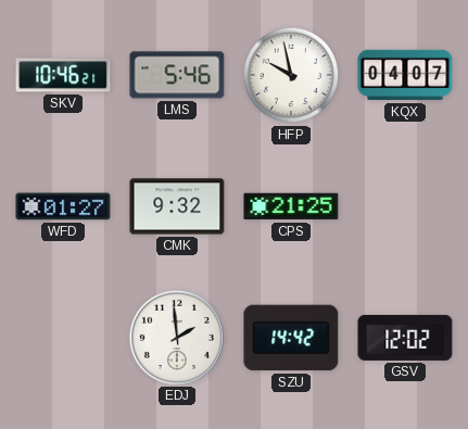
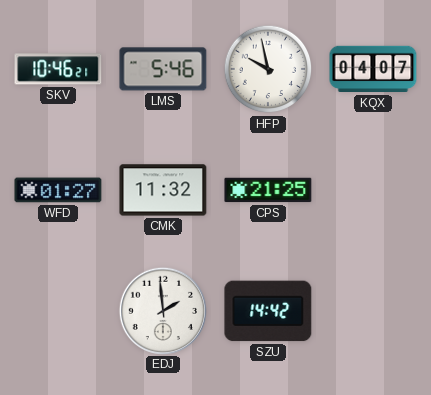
CMK: 9:32 -> 11:32
GSV: 12:02 -> none
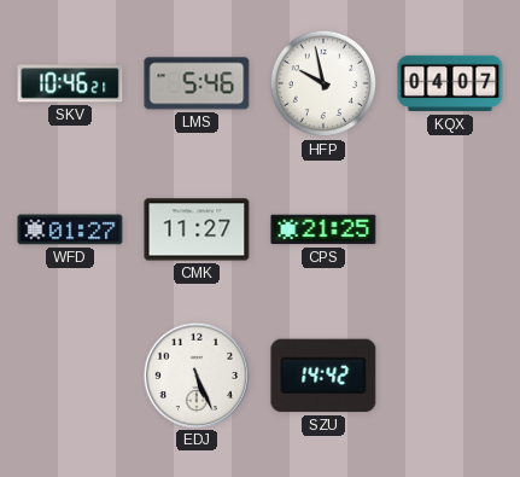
CMK: 11:32 -> 11:27
EDJ: 1:59 -> 5:26
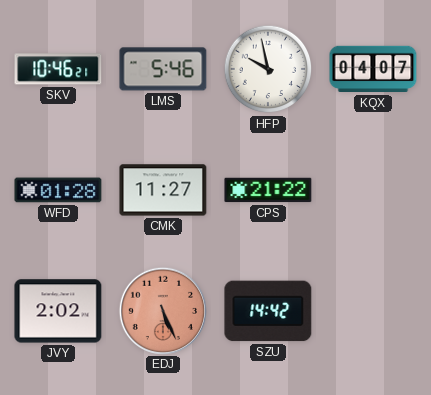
WFD: 01:27 -> 01:28
CPS: 21:25 -> 21:22
JVY: none -> 2:02
EDJ dial: white -> salmon
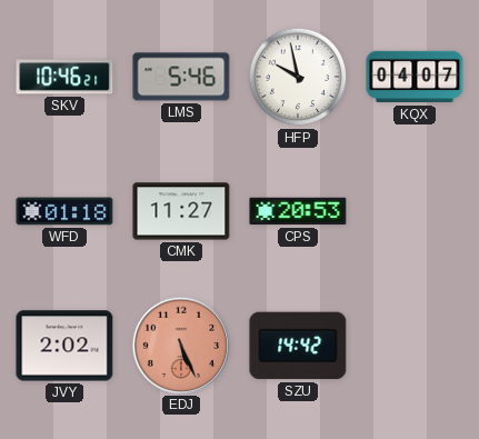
WFD: 01:28 -> 01:18
CPS: 21:22 -> 20:53
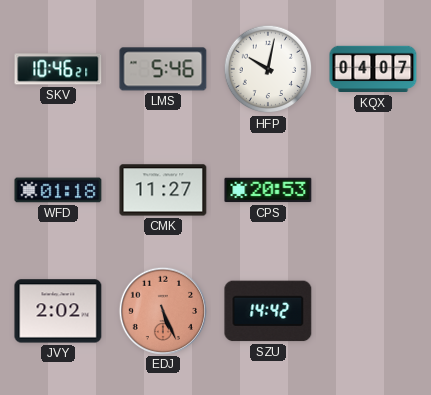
HFP: 9:58 -> 10:02
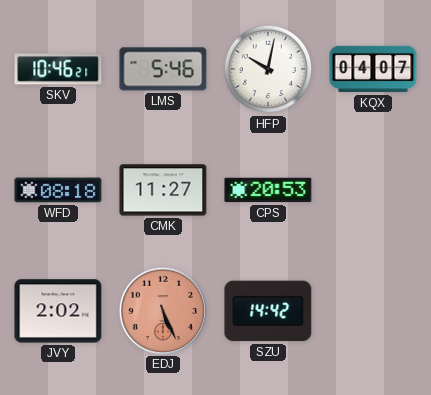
WFD: 01:18 -> 08:18
